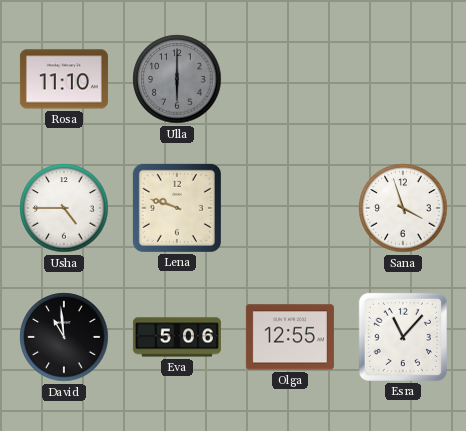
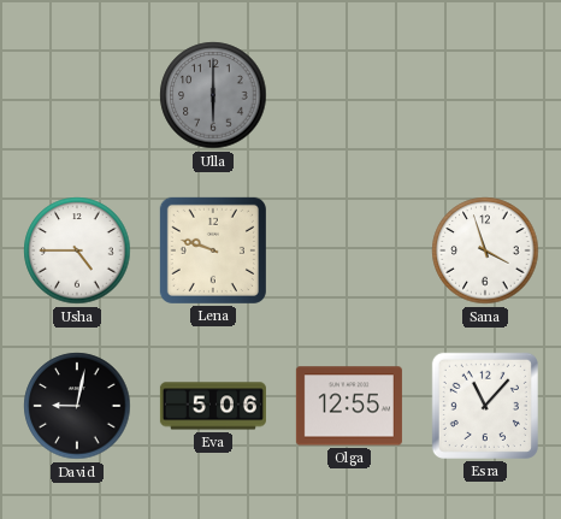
Rosa: 11:10 -> none
David: 10:59 -> 9:02
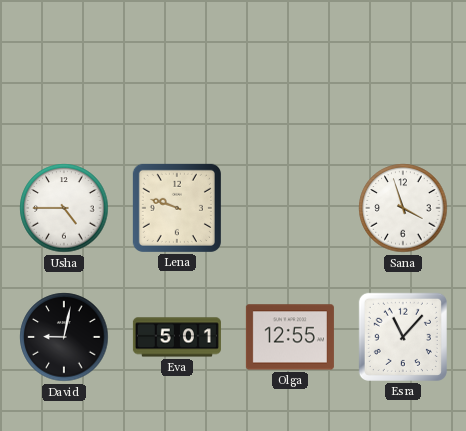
Ulla: 6:00 -> none
Eva: 5:06 -> 5:01
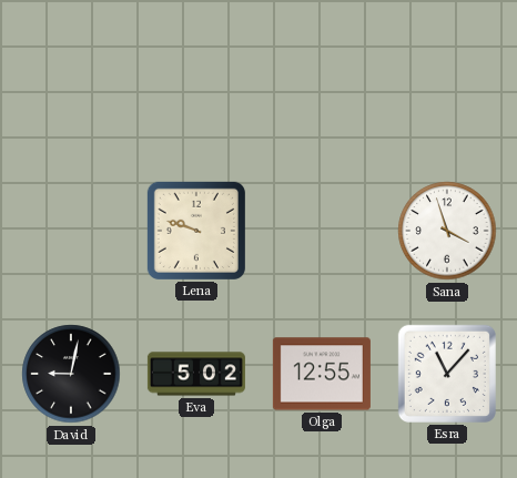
Usha: 4:45 -> none
Eva: 5:01 -> 5:02
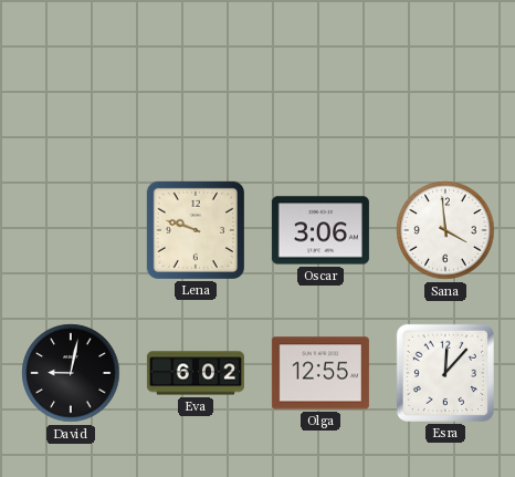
Oscar: none -> 3:06
Sana: 3:57 -> 3:59
Eva: 5:02 -> 6:02
Esra: 11:07 -> 12:07
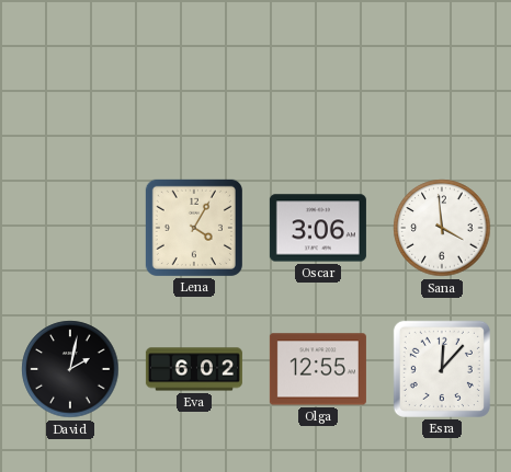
Lena: 9:48 -> 4:05
David: 9:02 -> 2:02
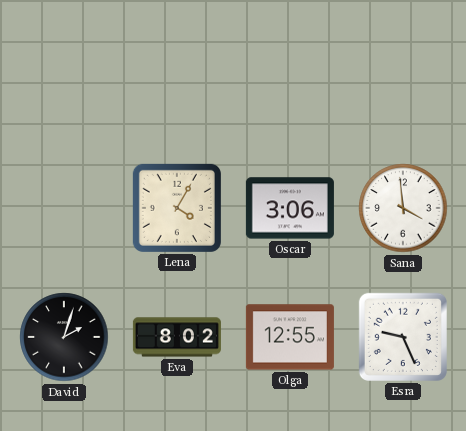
David: 2:02 -> 2:03
Eva: 6:02 -> 8:02
Esra: 12:07 -> 9:26
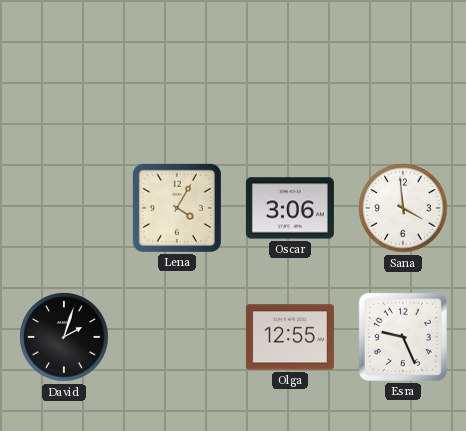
Eva: 8:02 -> none
